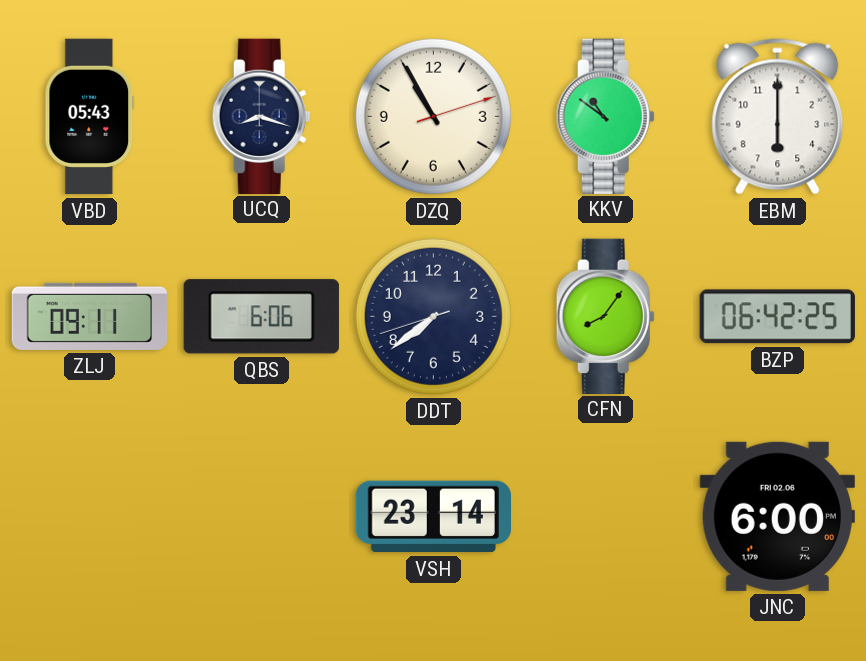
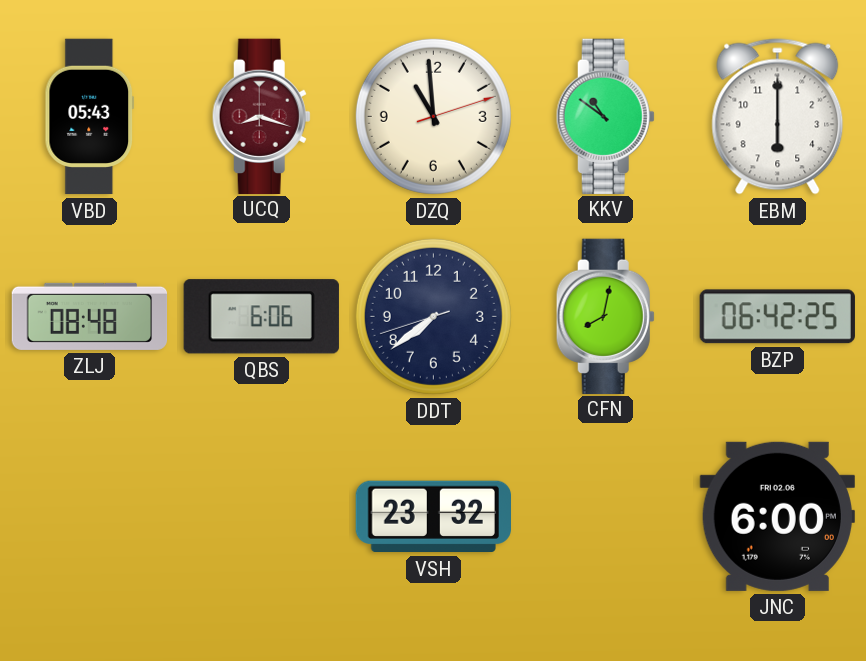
UCQ dial: navy -> burgundy
DZQ: 10:55 -> 10:59
ZLJ: 09:11 -> 08:48
CFN: 8:06 -> 8:02
VSH: 23:14 -> 23:32
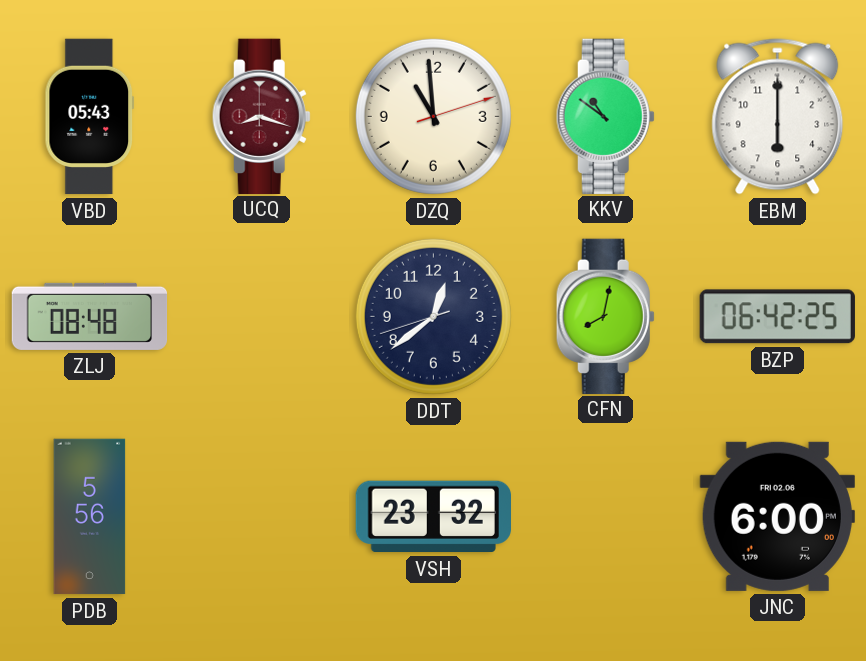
QBS: 6:06 -> none
DDT: 7:38 -> 12:38
PDB: none -> 5:56
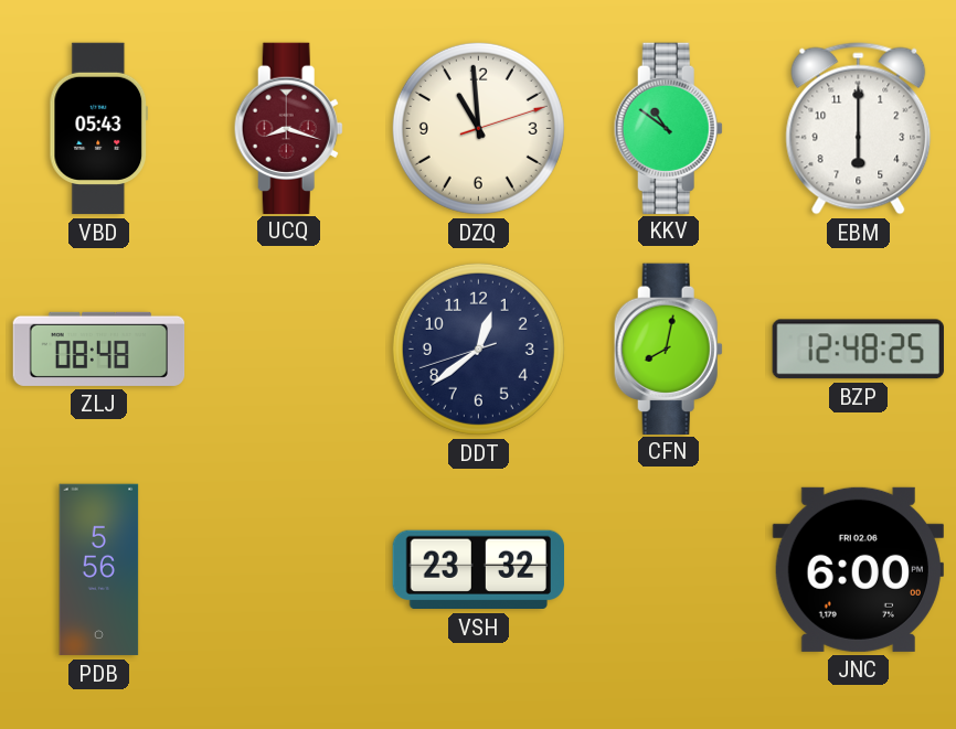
BZP: 06:42 -> 12:48
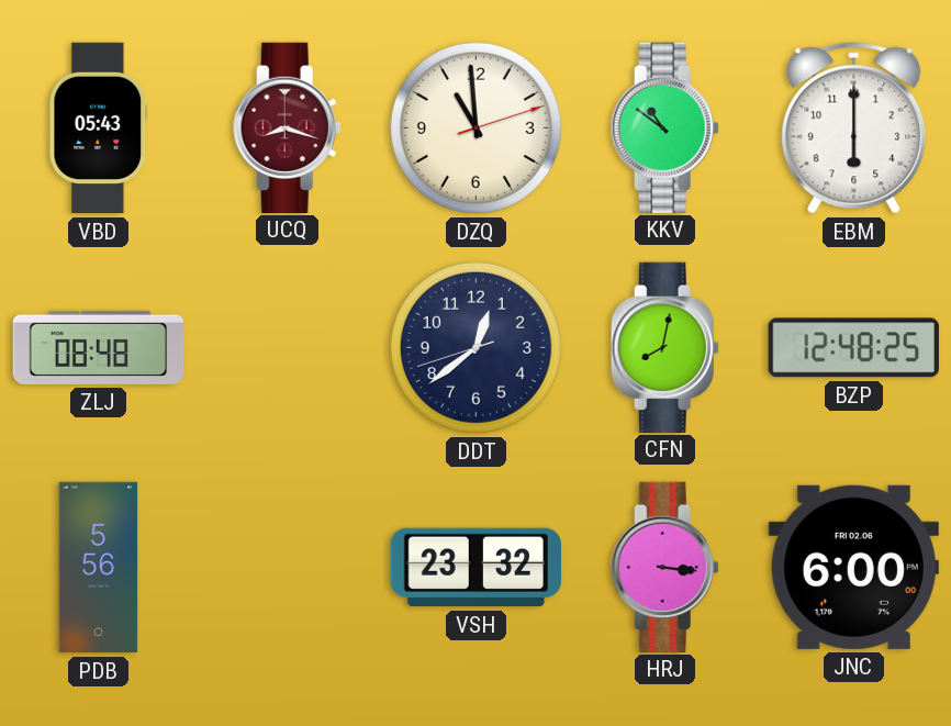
HRJ: none -> 3:16
